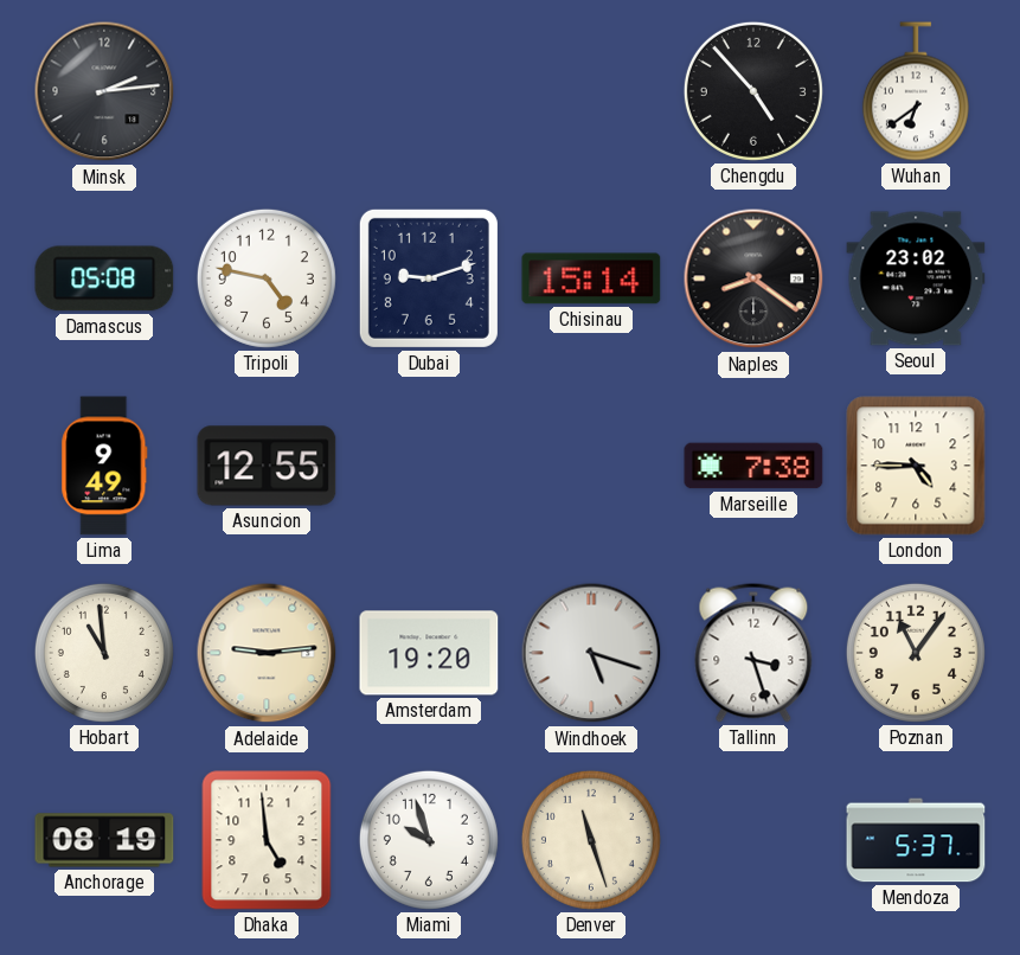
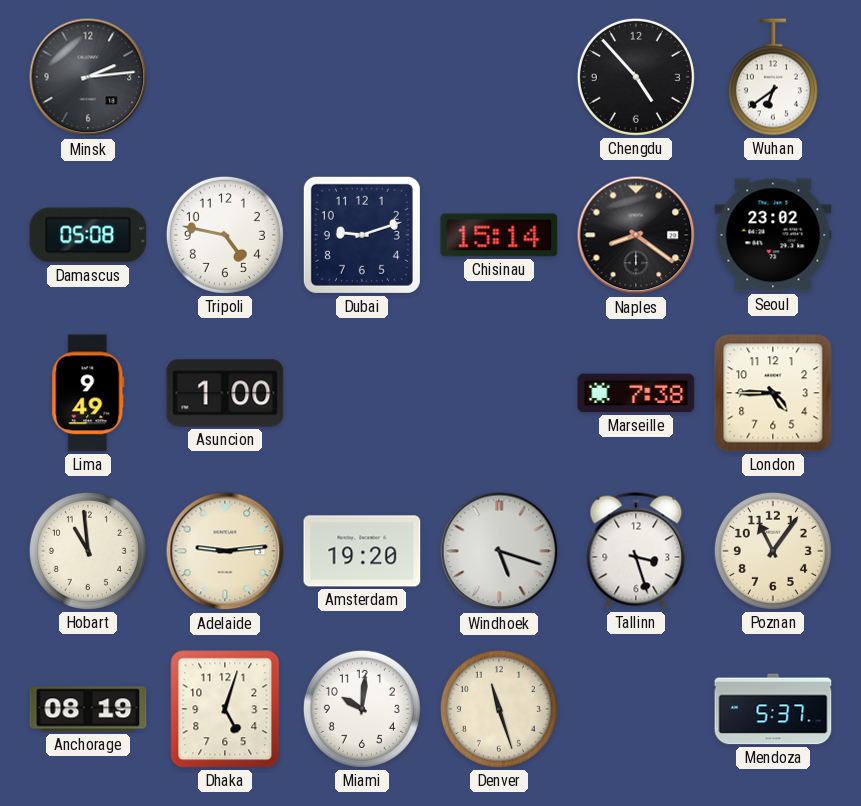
Asuncion: 12:55 -> 1:00
Dhaka: 4:59 -> 5:03
Miami: 9:57 -> 10:01
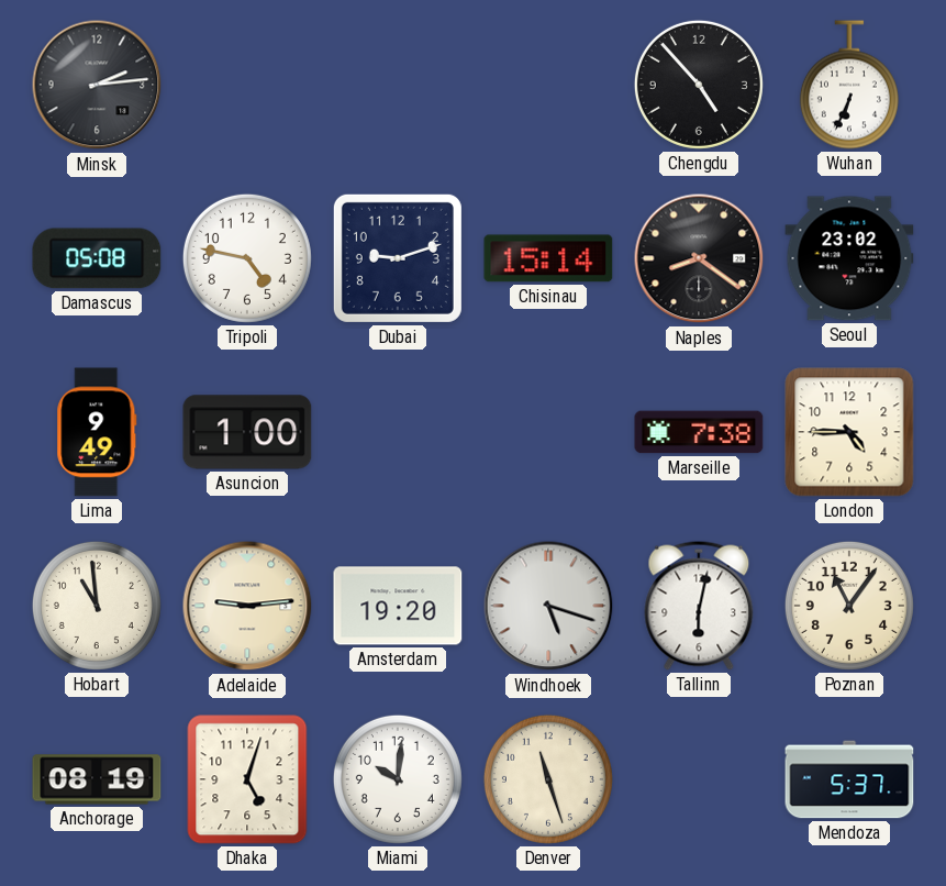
Wuhan: 6:39 -> 6:34
Tallinn: 3:27 -> 6:02
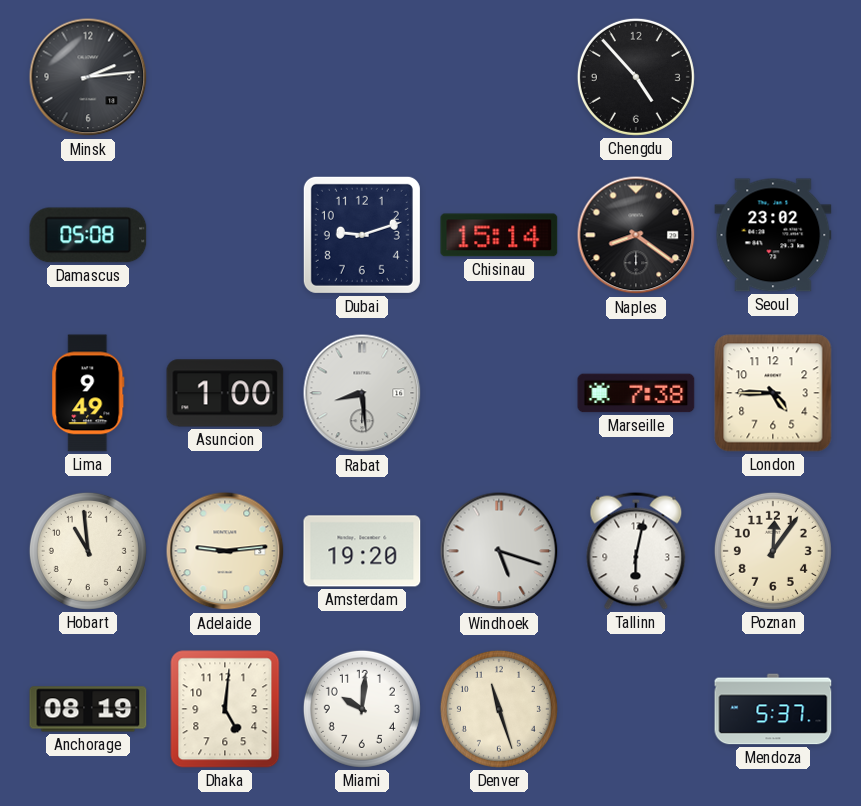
Wuhan: 6:34 -> none
Tripoli: 4:47 -> none
Rabat: none -> 8:29
Poznan: 11:06 -> 12:06
Dhaka: 5:03 -> 5:01
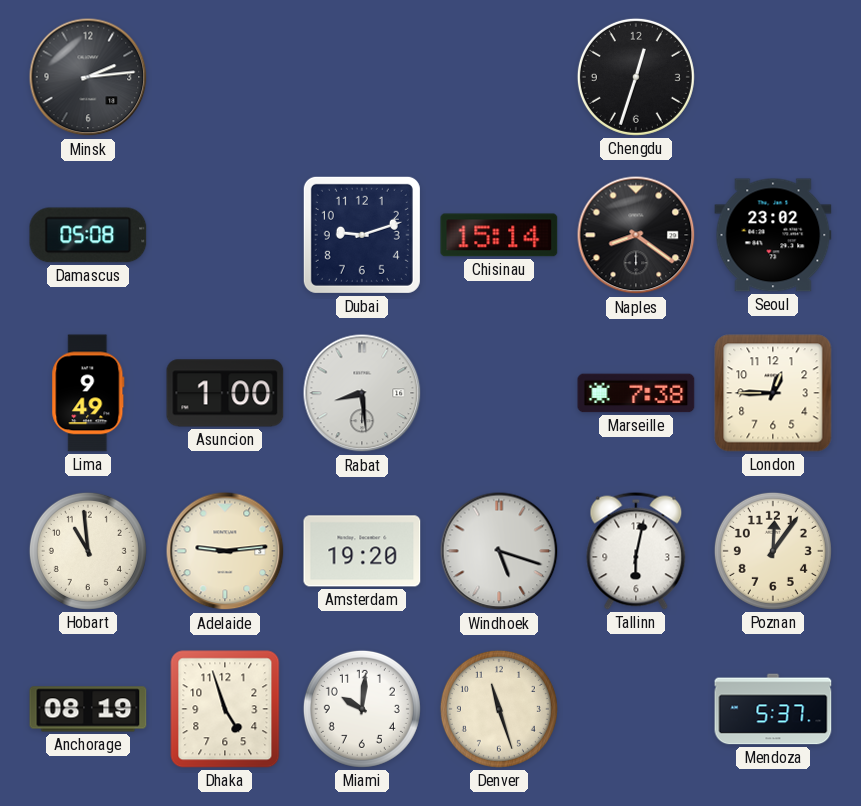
Chengdu: 4:53 -> 12:33
London: 4:45 -> 12:45
Dhaka: 5:01 -> 4:57
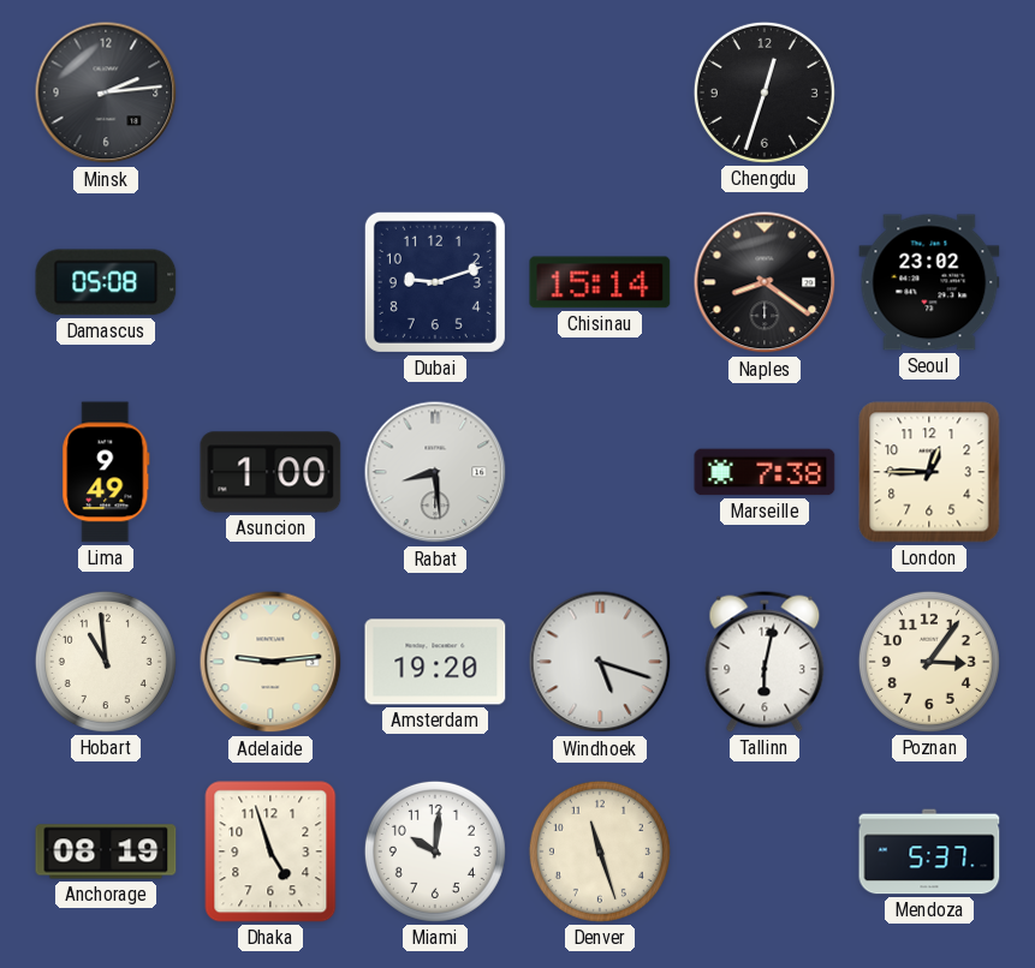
Poznan: 12:06 -> 3:06
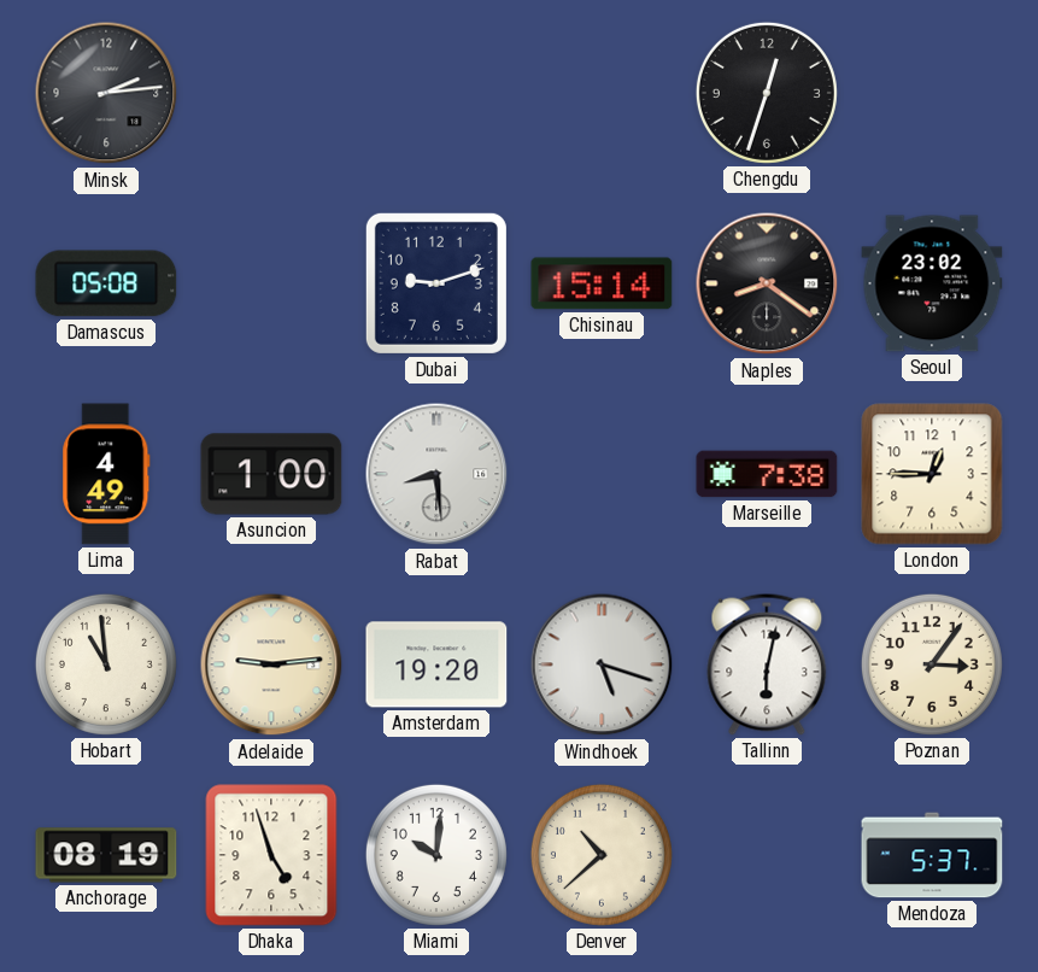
Lima: 9:49 -> 4:49
Denver: 11:27 -> 10:38
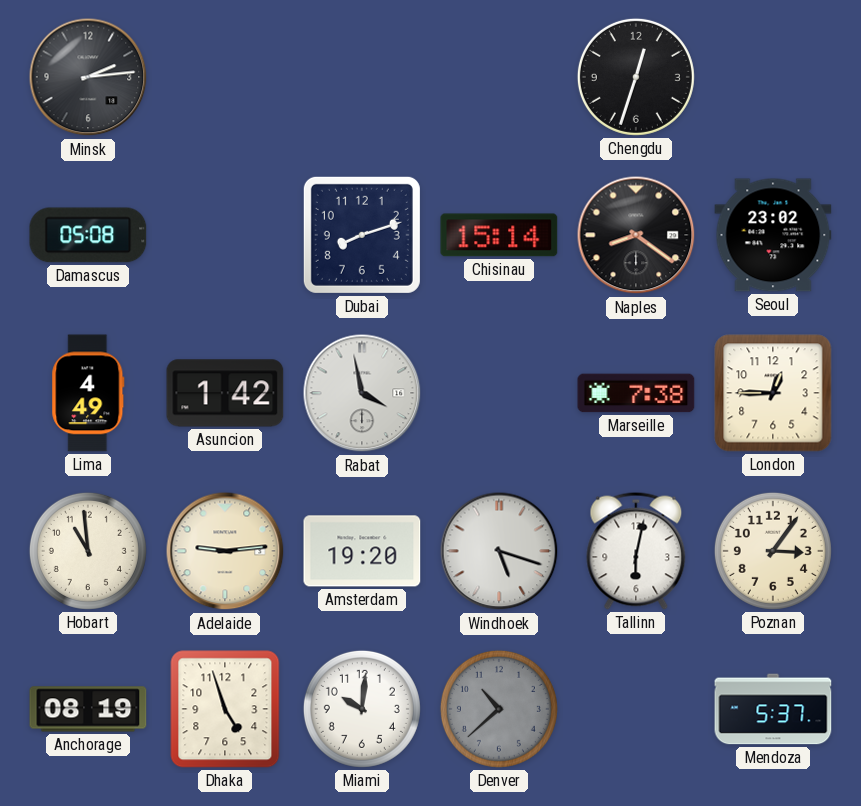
Dubai: 9:12 -> 8:12
Asuncion: 1:00 -> 1:42
Rabat: 8:29 -> 3:58
Denver dial: cream -> grey
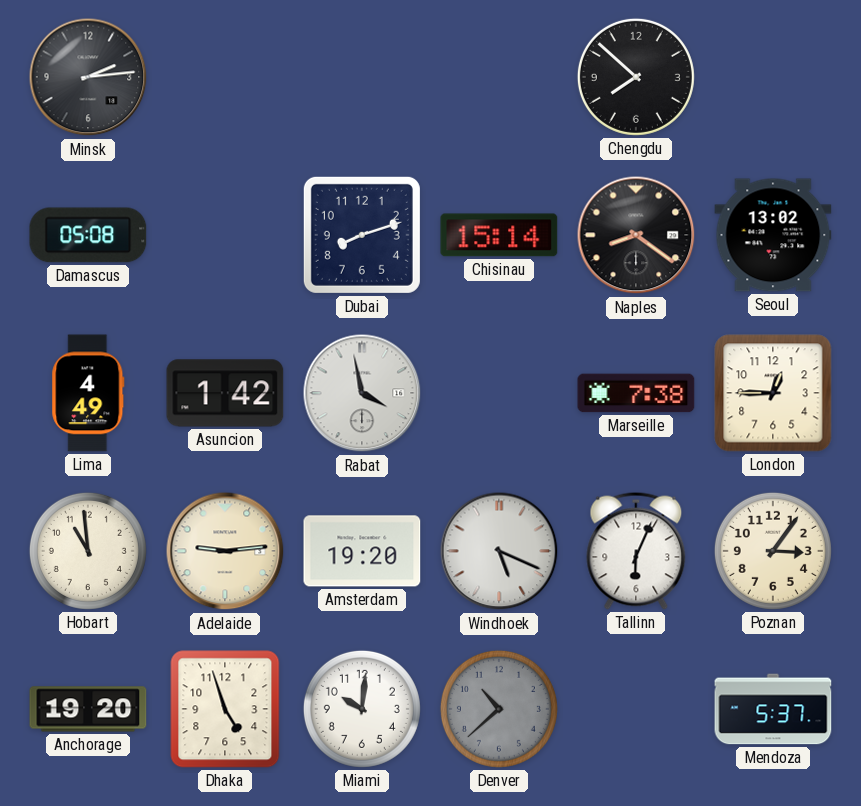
Chengdu: 12:33 -> 7:52
Seoul: 23:02 -> 13:02
Windhoek: 5:18 -> 5:19
Tallinn: 6:02 -> 6:04
Anchorage: 08:19 -> 19:20
